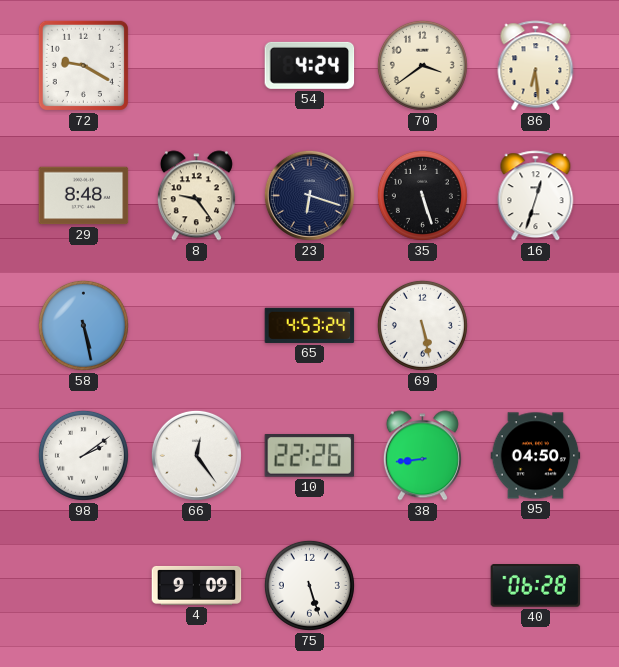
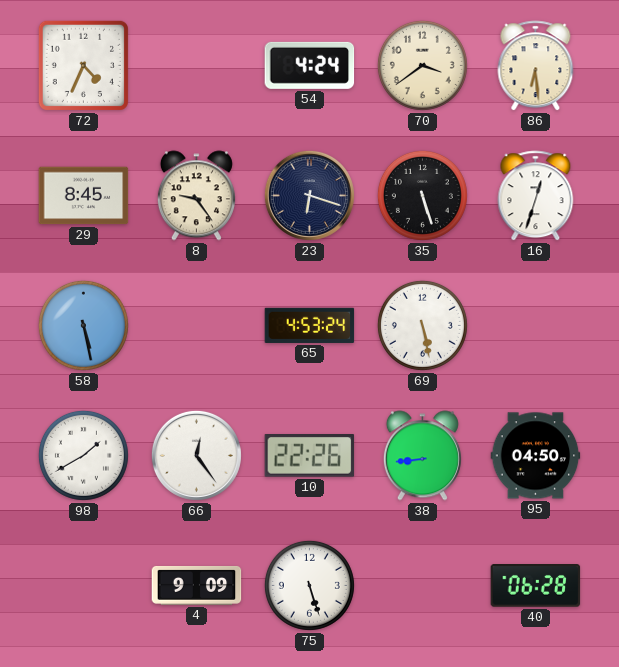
72: 9:20 -> 4:34
29: 8:48 -> 8:45
98: 2:09 -> 1:40
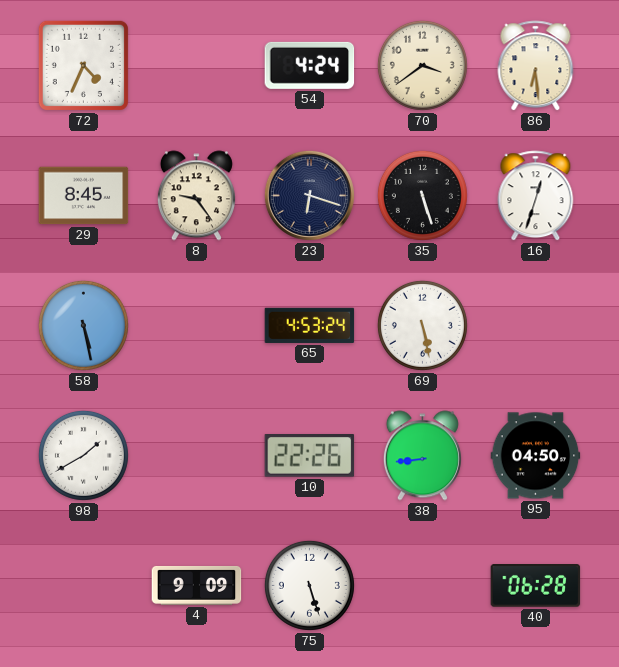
66: 12:24 -> none
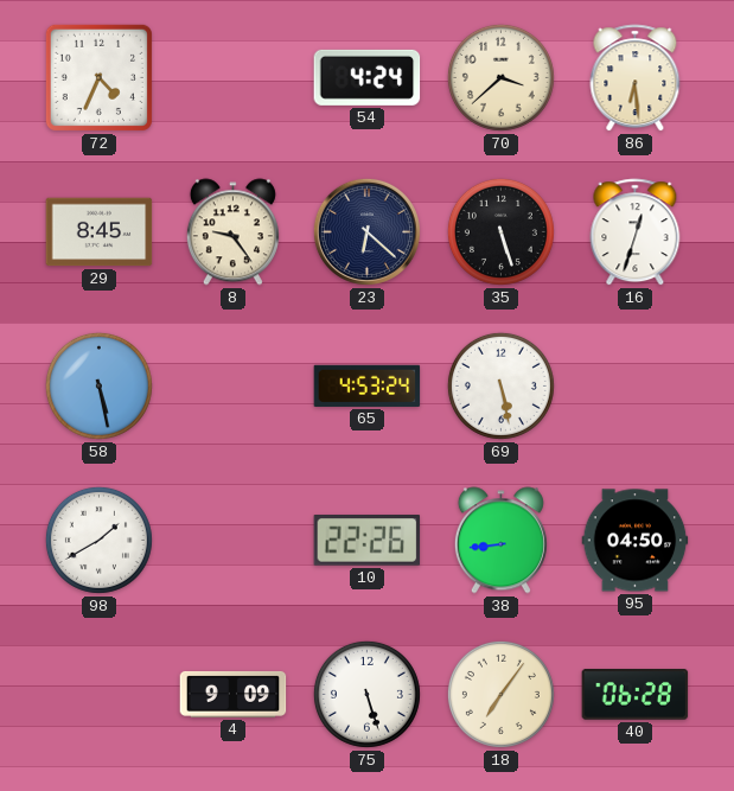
70: 3:39 -> 3:38
23: 6:18 -> 6:22
18: none -> 7:06
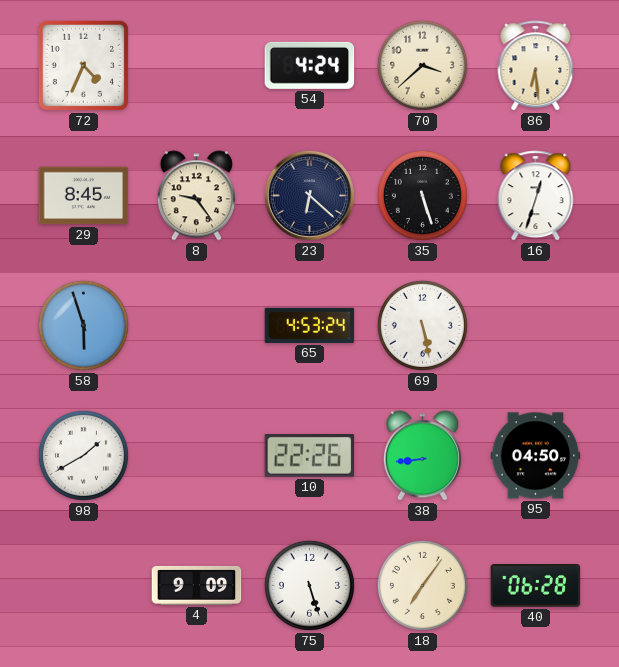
58: 5:28 -> 5:57
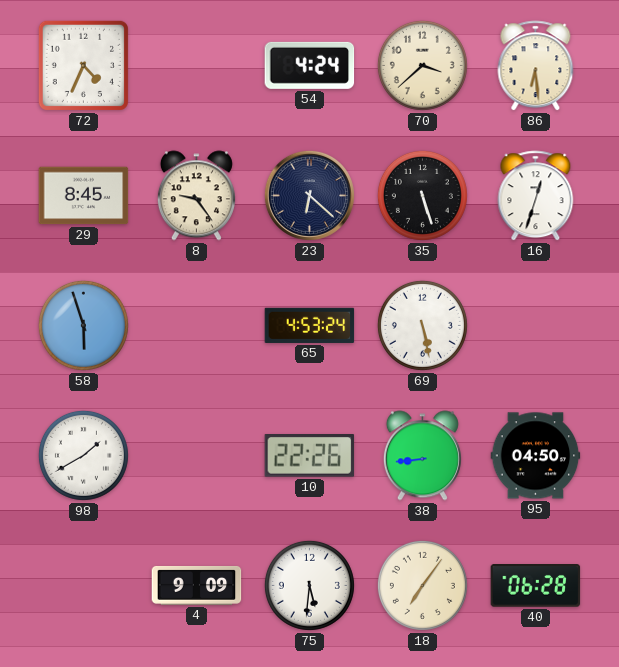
75: 5:27 -> 5:31
